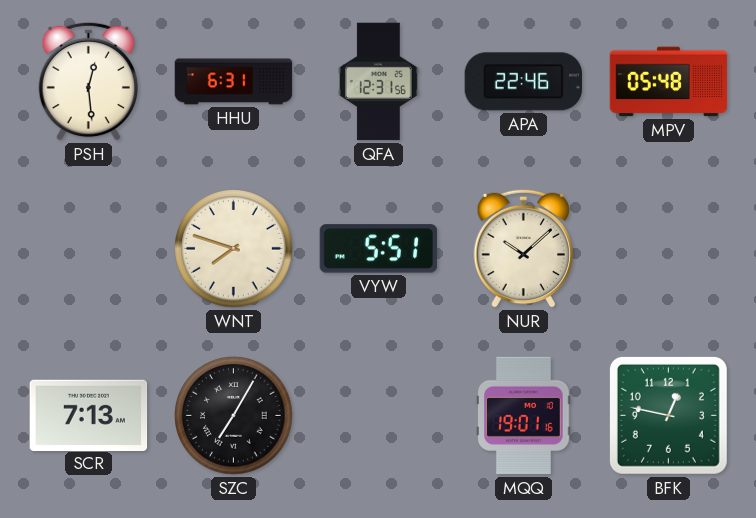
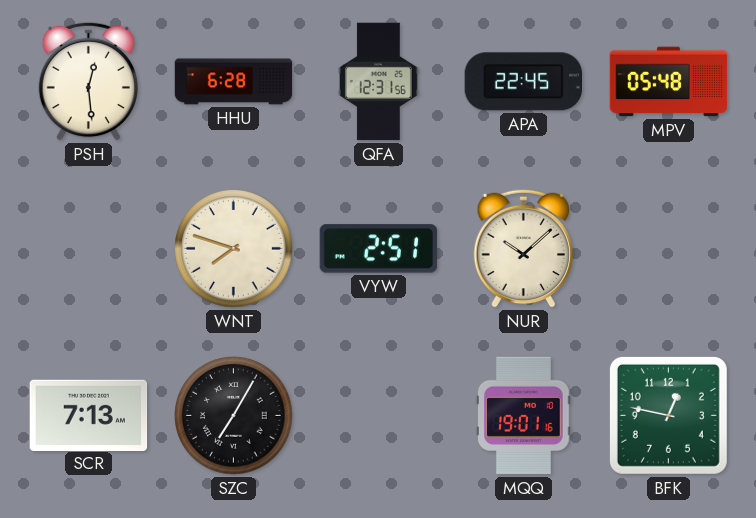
HHU: 6:31 -> 6:28
APA: 22:46 -> 22:45
VYW: 5:51 -> 2:51
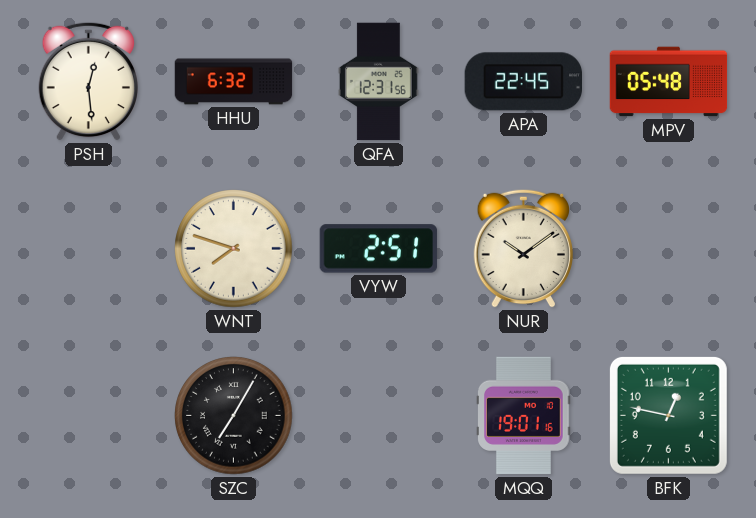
HHU: 6:28 -> 6:32
NUR: 10:08 -> 10:09
SCR: 7:13 -> none
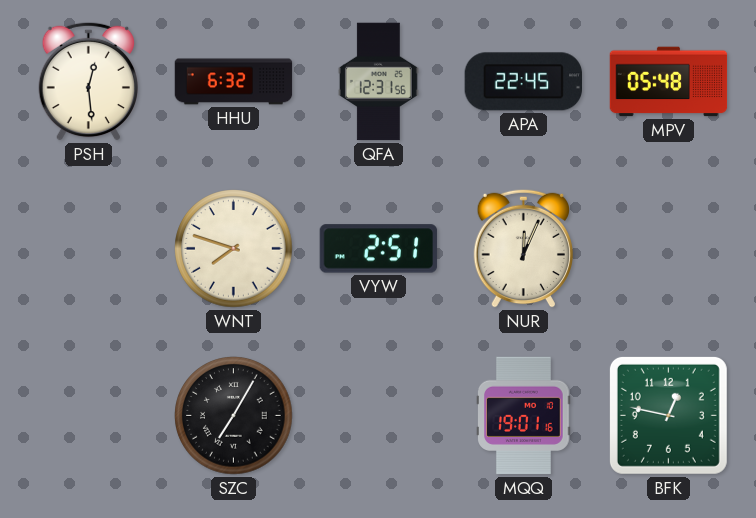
NUR: 10:09 -> 12:04
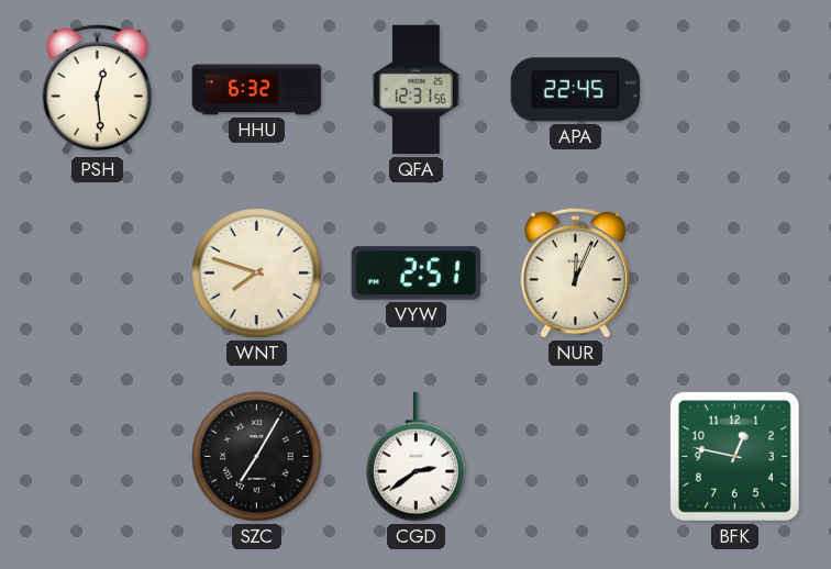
MPV: 05:48 -> none
CGD: none -> 2:39
MQQ: 19:01 -> none
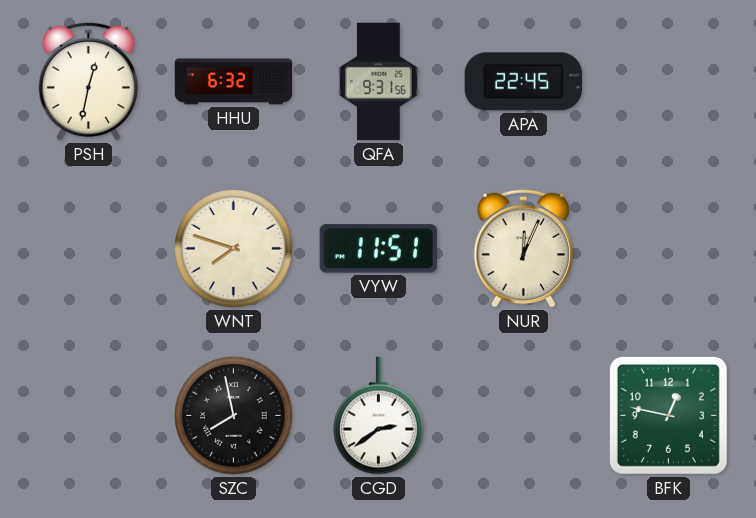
PSH: 12:29 -> 12:32
QFA: 12:31 -> 9:31
VYW: 2:51 -> 11:51
SZC: 7:05 -> 7:58
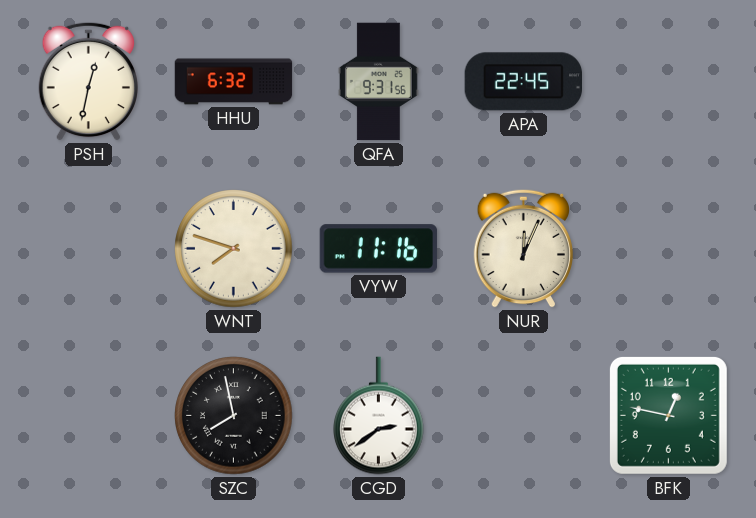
VYW: 11:51 -> 11:16
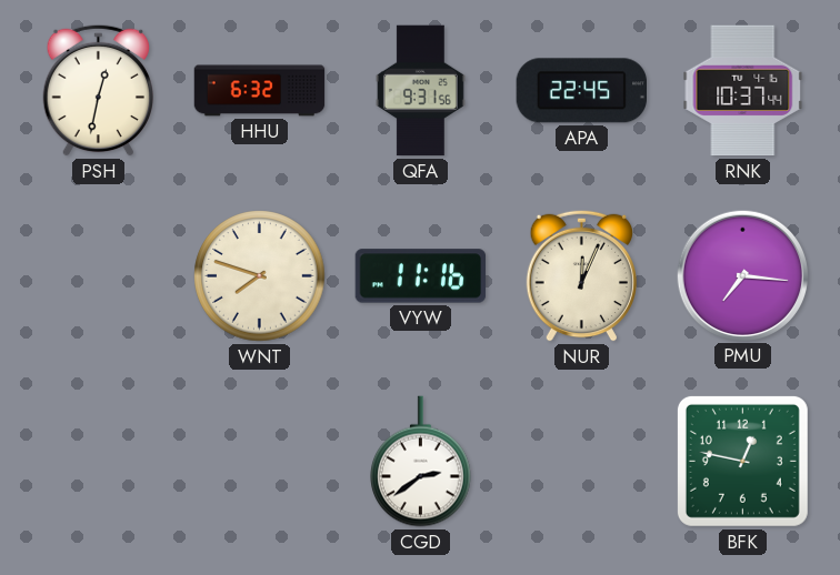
RNK: none -> 10:37
PMU: none -> 7:16
SZC: 7:58 -> none
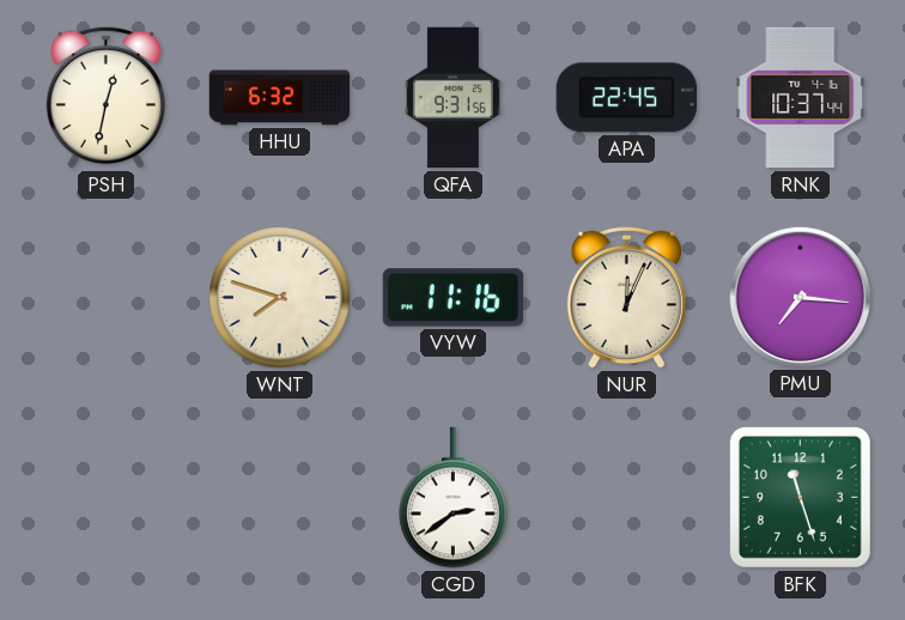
BFK: 12:47 -> 11:27
